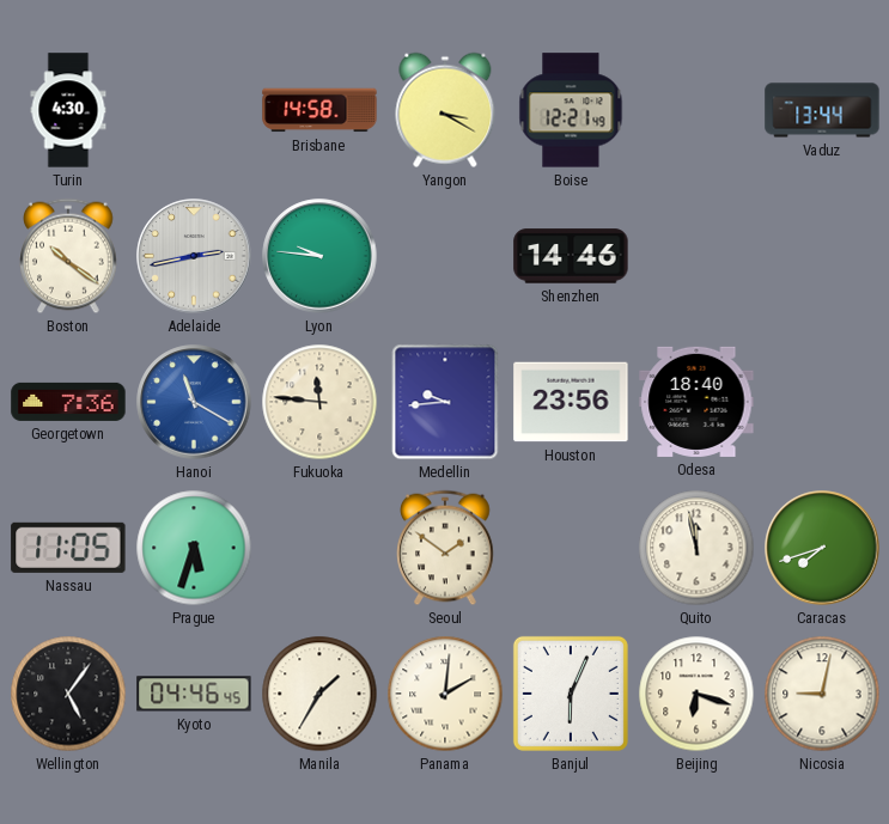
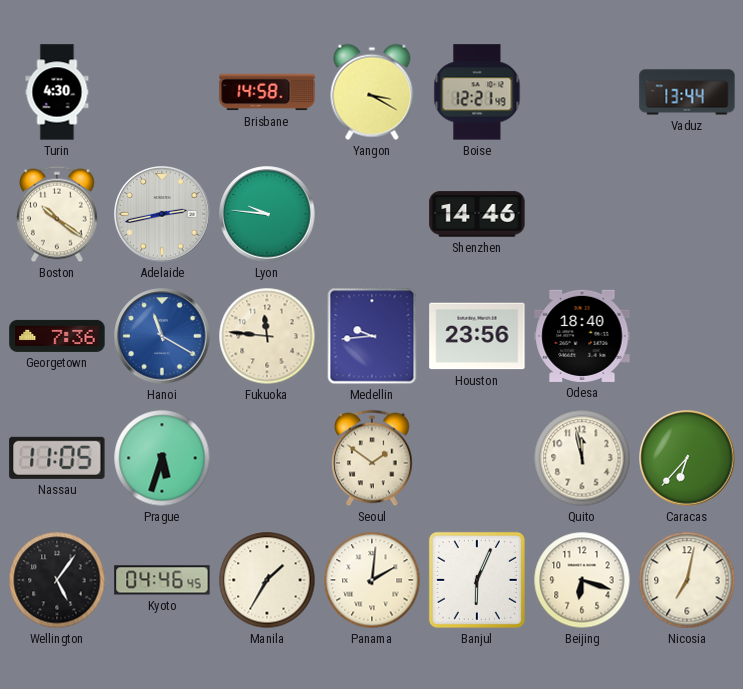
Caracas: 7:42 -> 6:37
Nicosia: 9:02 -> 7:02
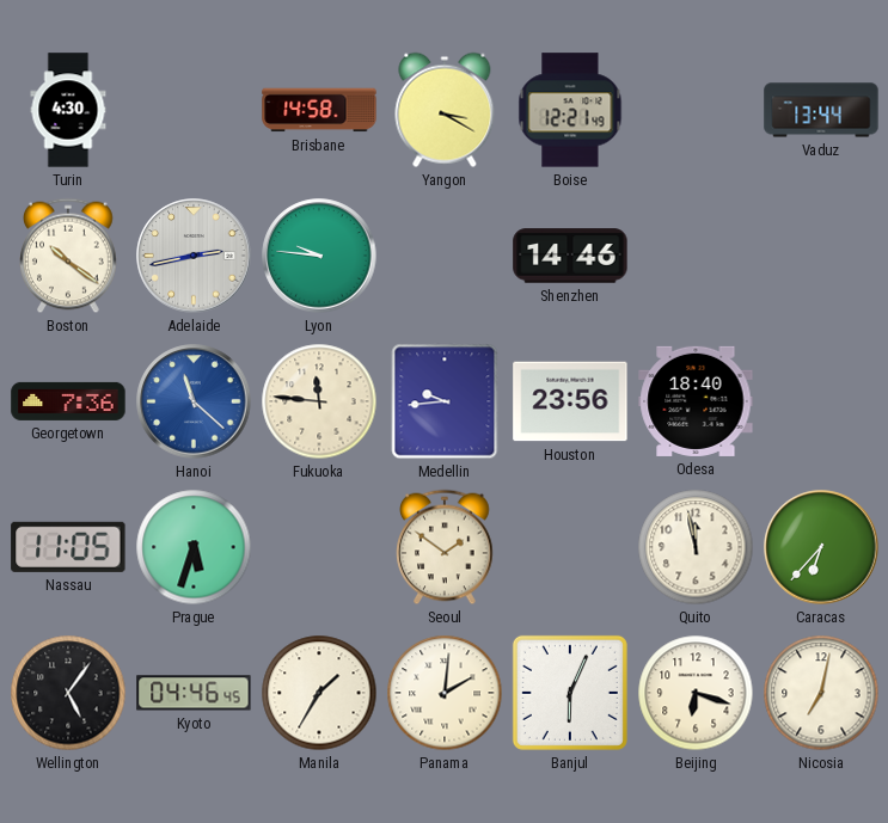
Hanoi: 11:20 -> 11:22
